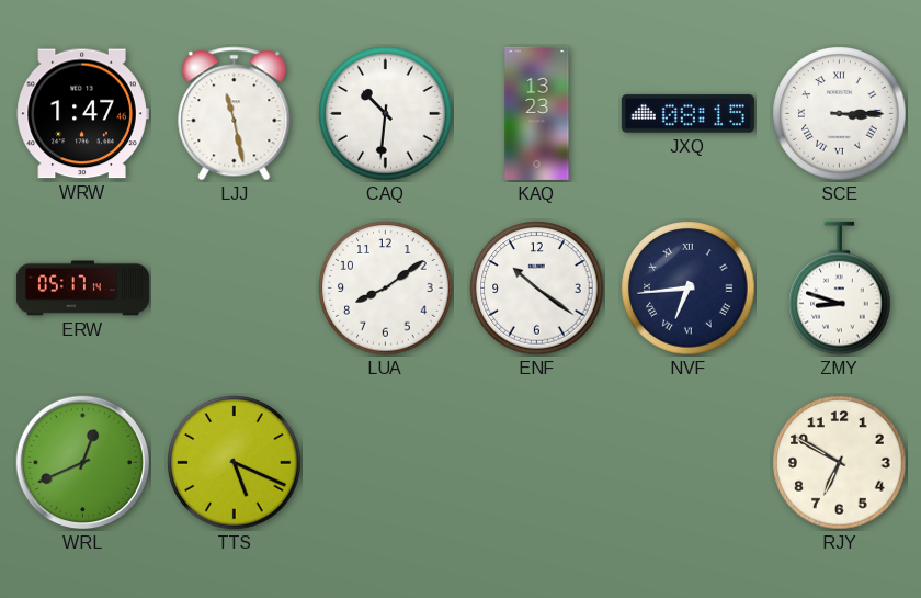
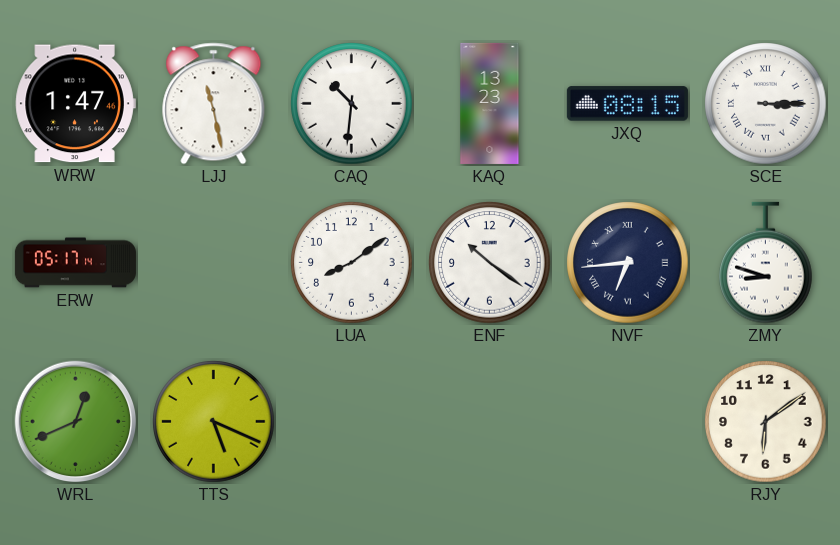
RJY: 6:50 -> 6:09
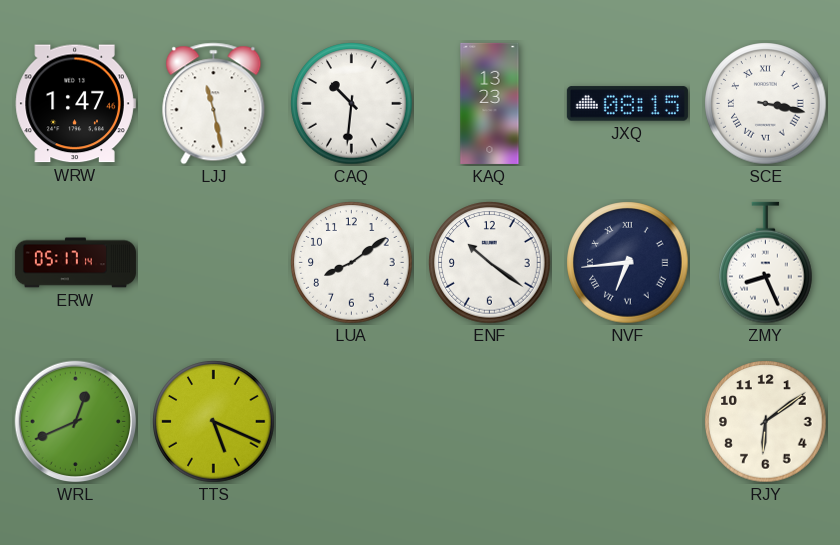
SCE: 3:15 -> 3:17
ZMY: 8:48 -> 8:26
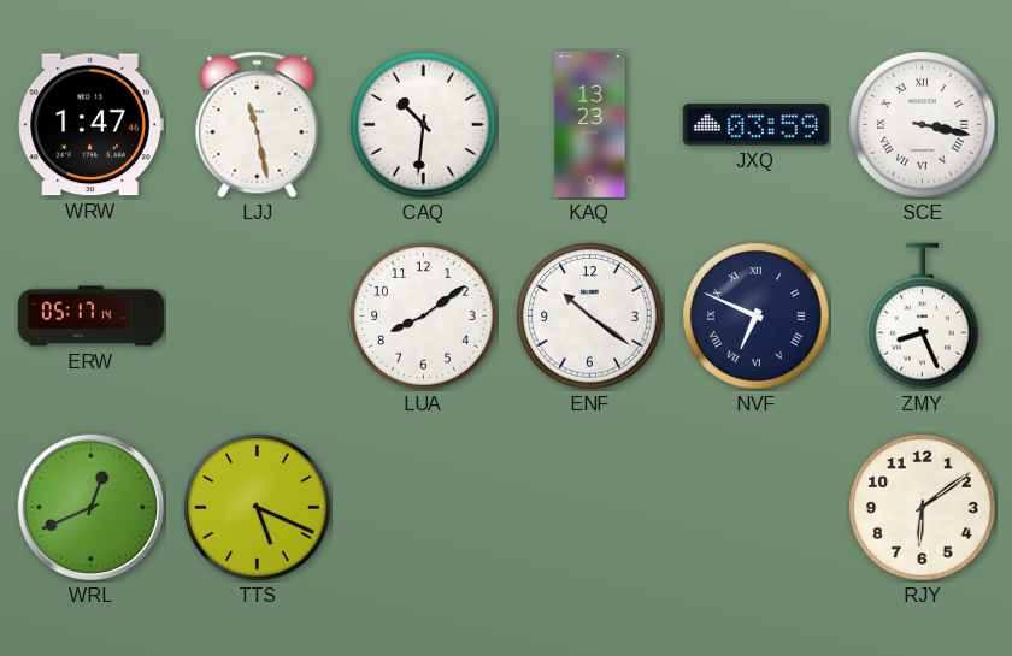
JXQ: 08:15 -> 03:59
NVF: 6:44 -> 6:49
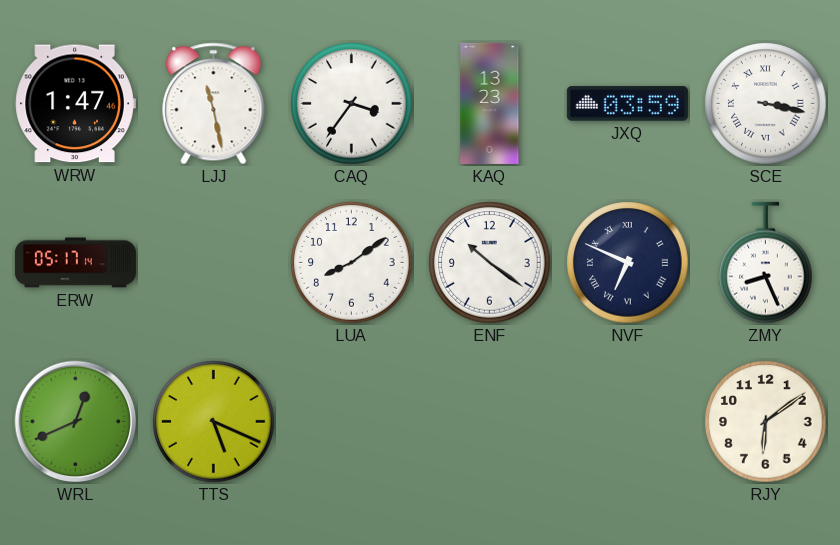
CAQ: 10:31 -> 3:36
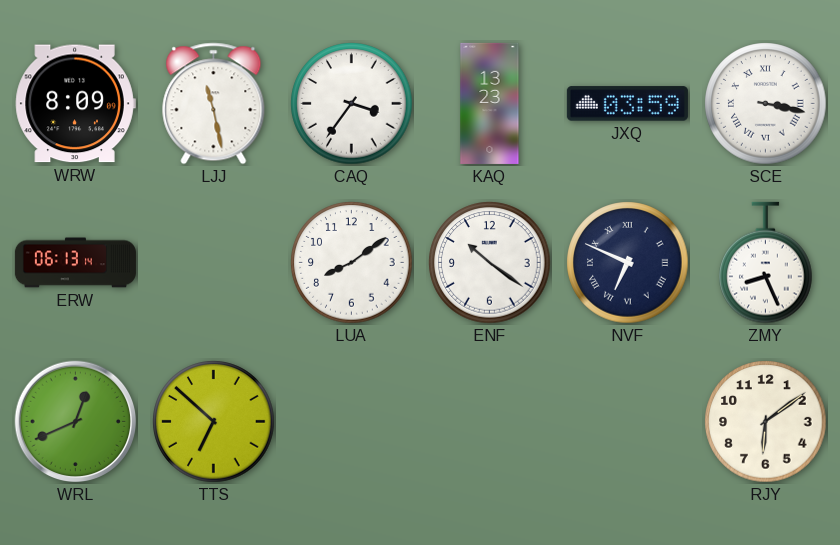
WRW: 1:47 -> 8:09
ERW: 05:17 -> 06:13
TTS: 5:19 -> 6:52
